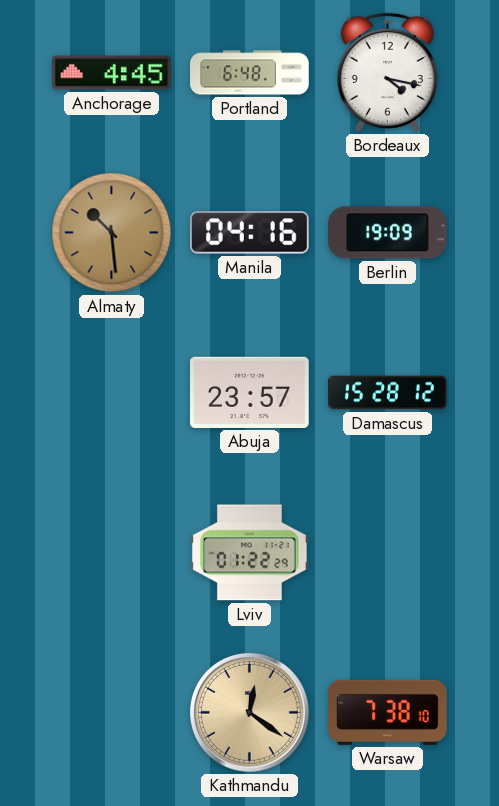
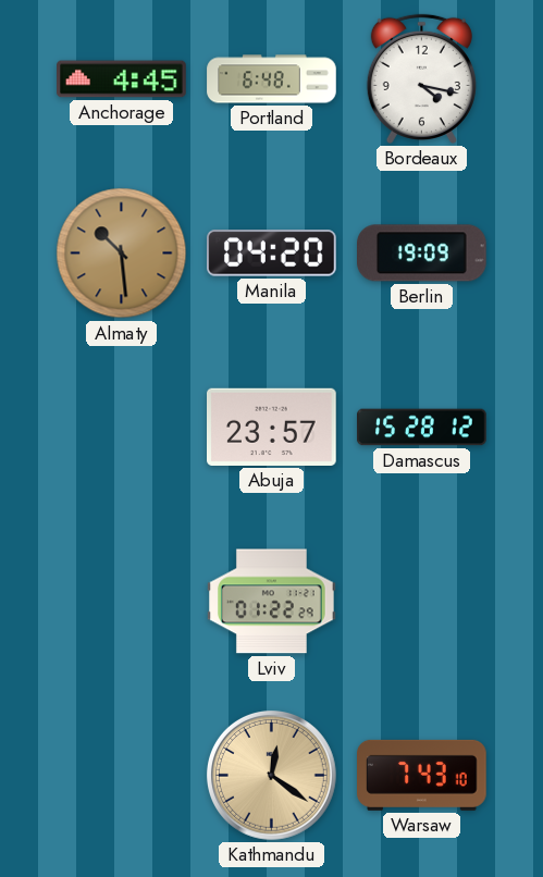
Manila: 04:16 -> 04:20
Warsaw: 7:38 -> 7:43
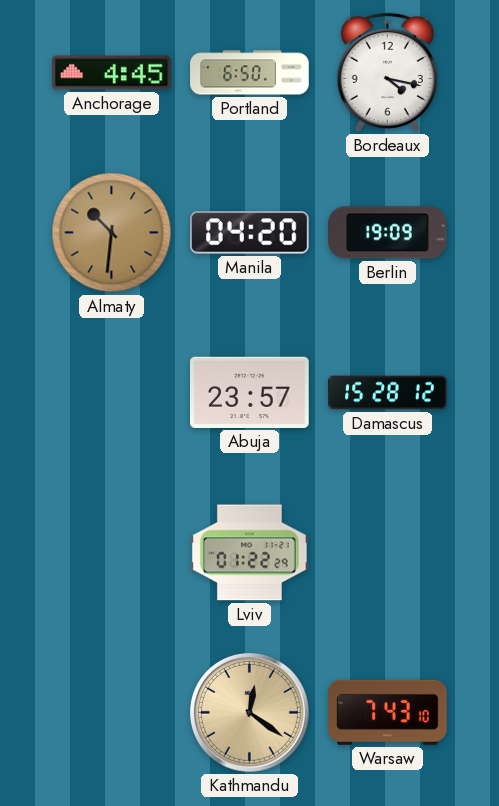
Portland: 6:48 -> 6:50
Almaty: 10:29 -> 10:31
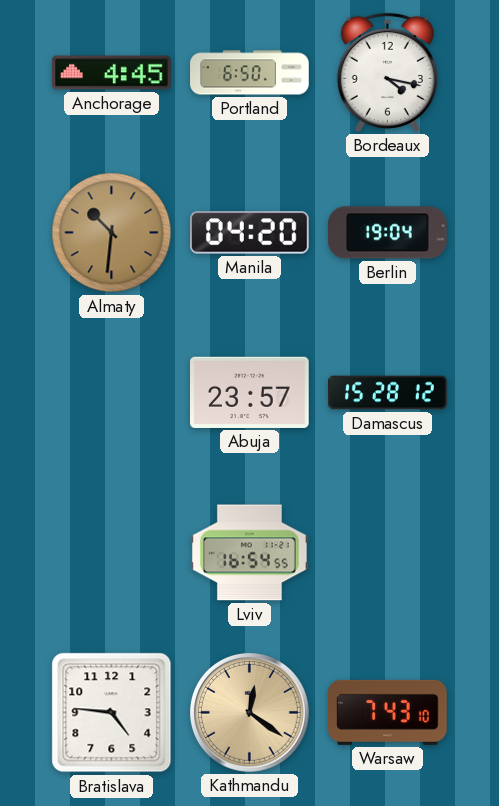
Berlin: 19:09 -> 19:04
Lviv: 01:22 -> 16:54
Bratislava: none -> 4:46
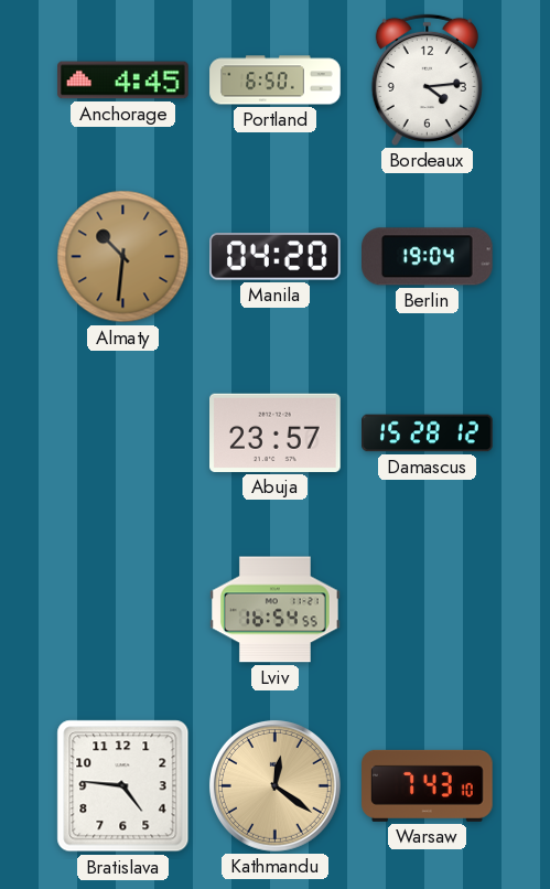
Bordeaux: 4:17 -> 4:14
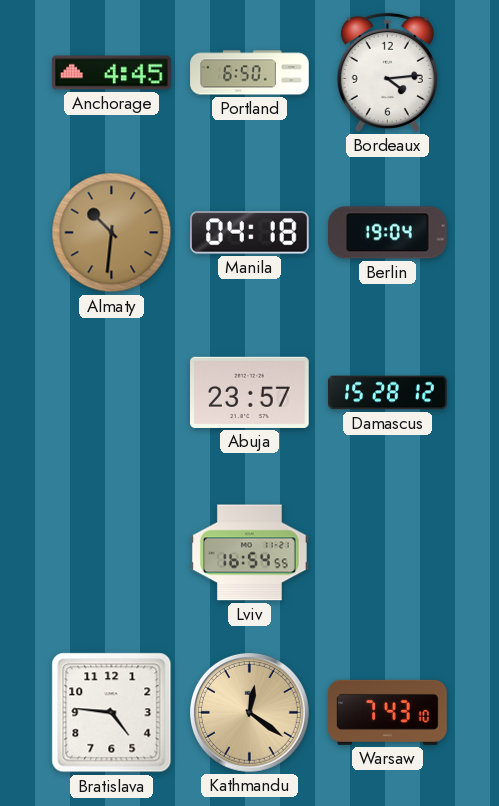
Manila: 04:20 -> 04:18
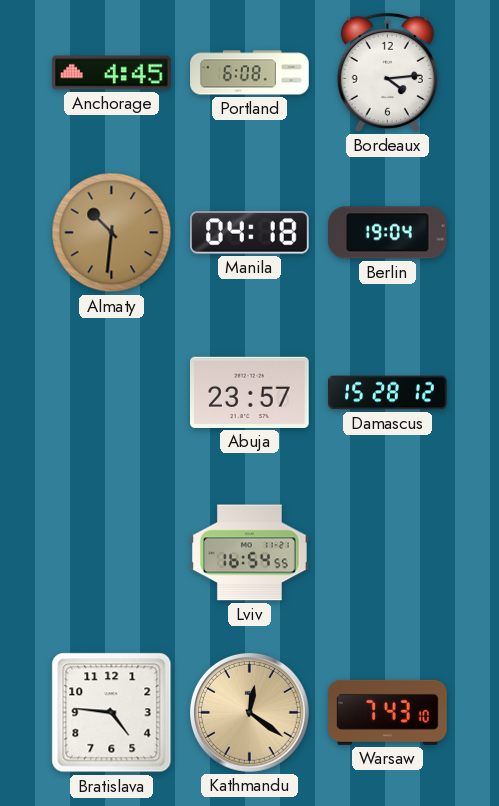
Portland: 6:50 -> 6:08
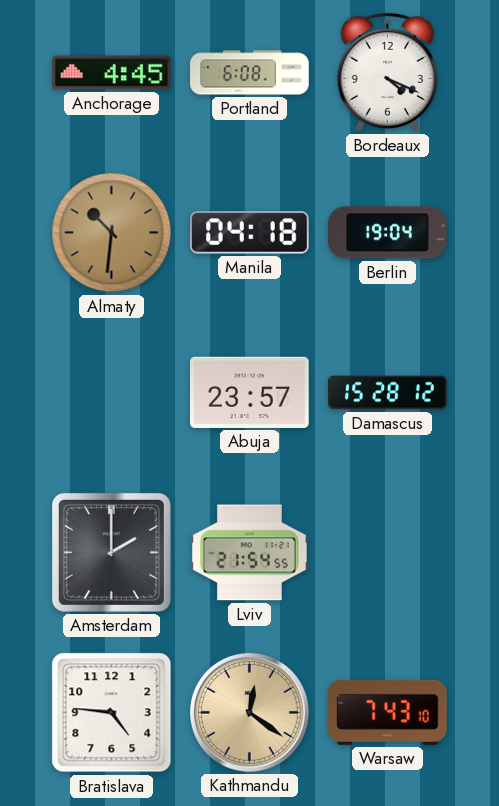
Bordeaux: 4:14 -> 4:19
Amsterdam: none -> 2:00
Lviv: 16:54 -> 21:54
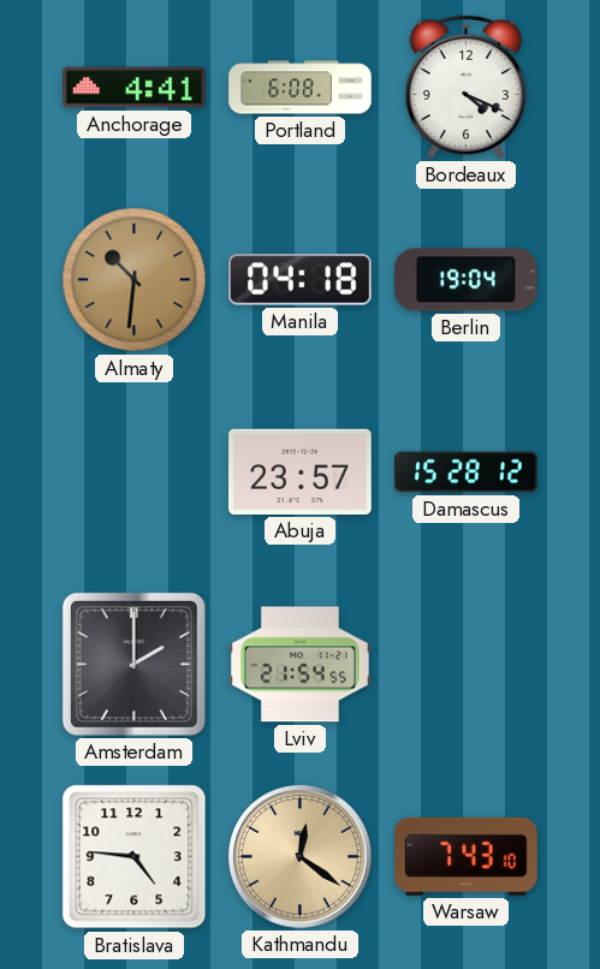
Anchorage: 4:45 -> 4:41
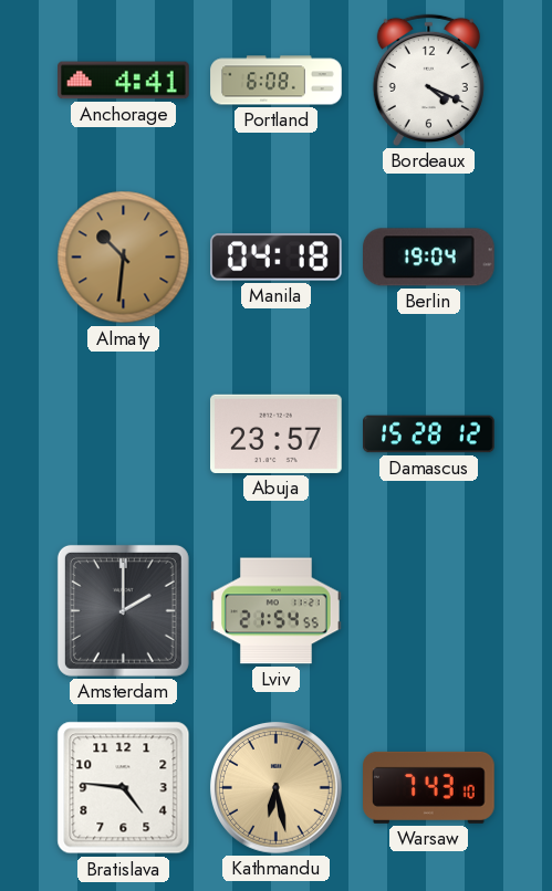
Kathmandu: 12:21 -> 6:28
